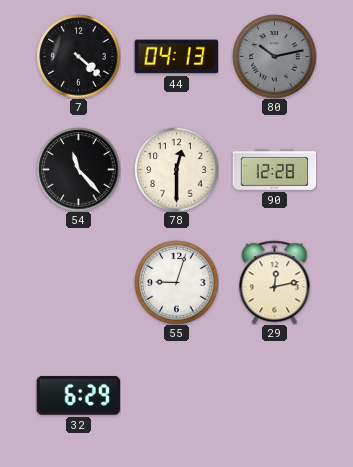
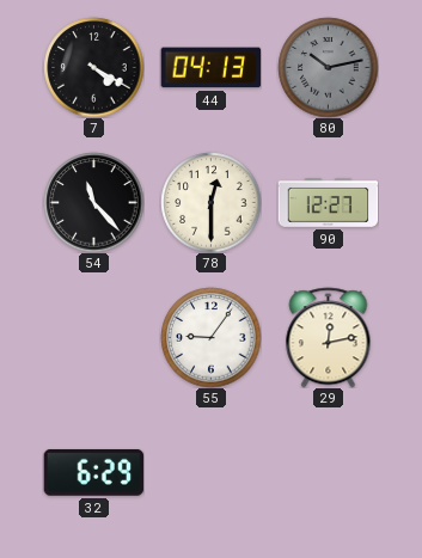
7: 4:22 -> 4:20
90: 12:28 -> 12:27
55: 9:03 -> 9:06
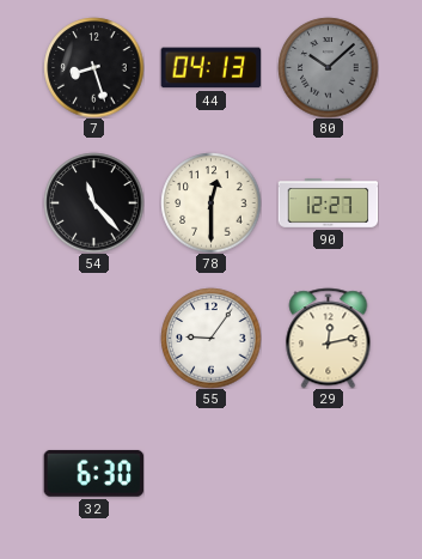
7: 4:20 -> 8:27
80: 10:13 -> 10:08
32: 6:29 -> 6:30
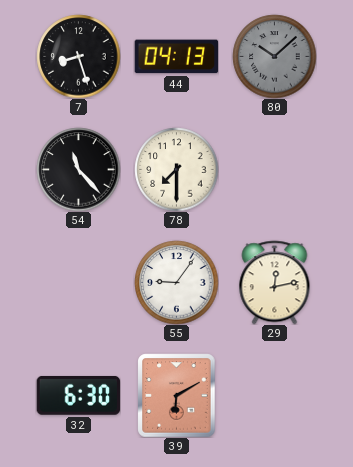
78: 12:30 -> 7:30
90: 12:27 -> none
39: none -> 6:10
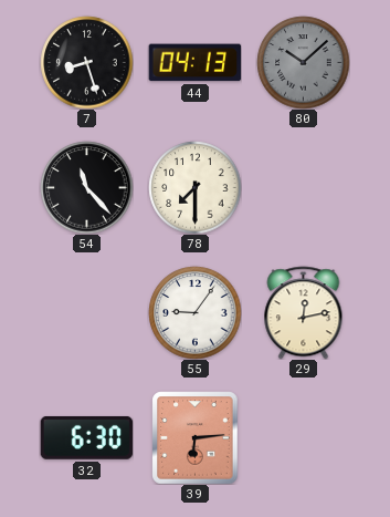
39: 6:10 -> 6:14
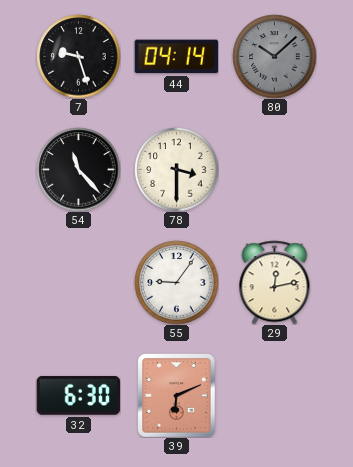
7: 8:27 -> 9:27
44: 04:13 -> 04:14
78: 7:30 -> 3:30
39: 6:14 -> 6:11
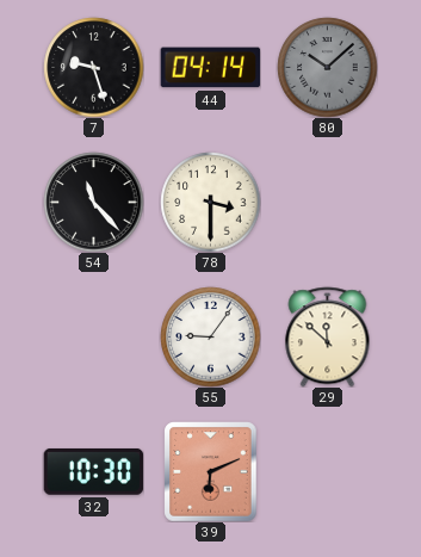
29: 12:13 -> 11:52
32: 6:30 -> 10:30
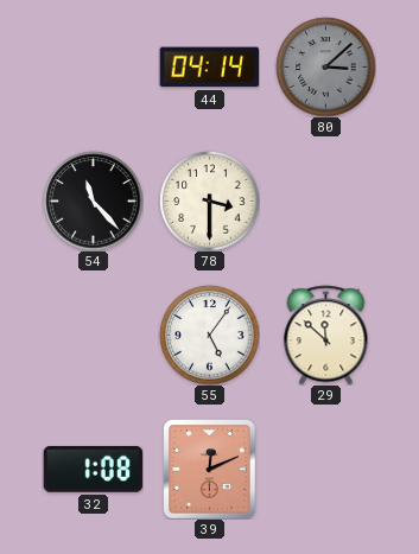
7: 9:27 -> none
80: 10:08 -> 3:08
55: 9:06 -> 5:06
32: 10:30 -> 1:08
39: 6:11 -> 12:11
